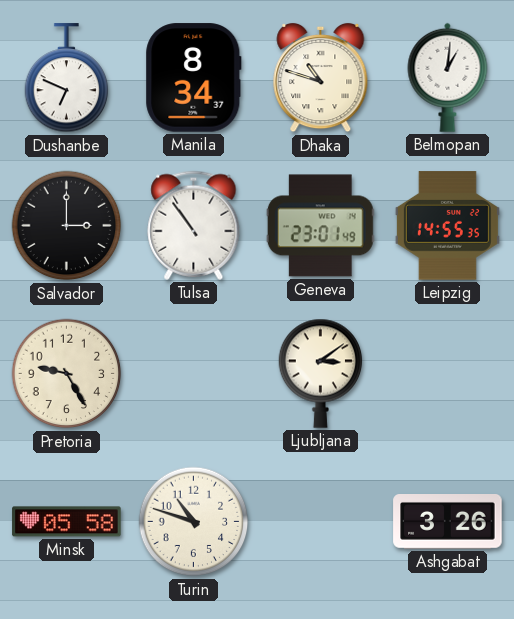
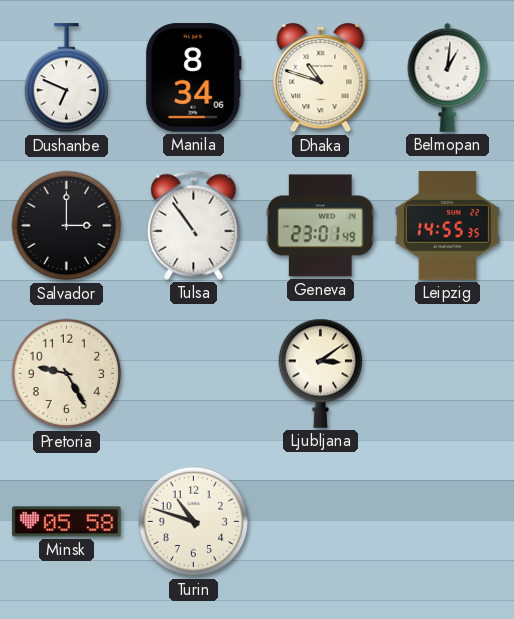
Manila: 8:34:37 -> 8:34:06
Ashgabat: 3:26 -> none
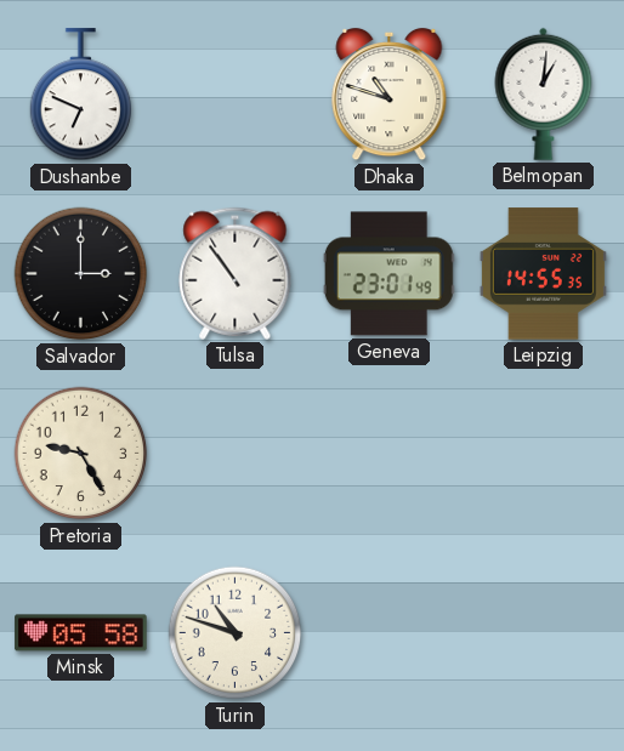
Manila: 8:34 -> none
Ljubljana: 3:09 -> none
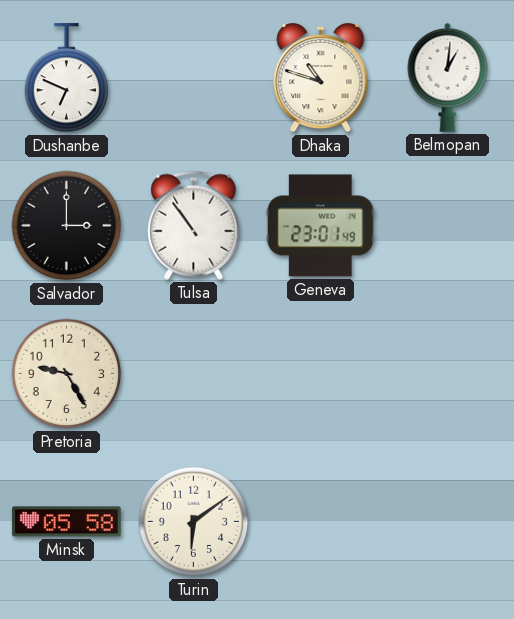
Leipzig: 14:55 -> none
Turin: 10:48 -> 6:09
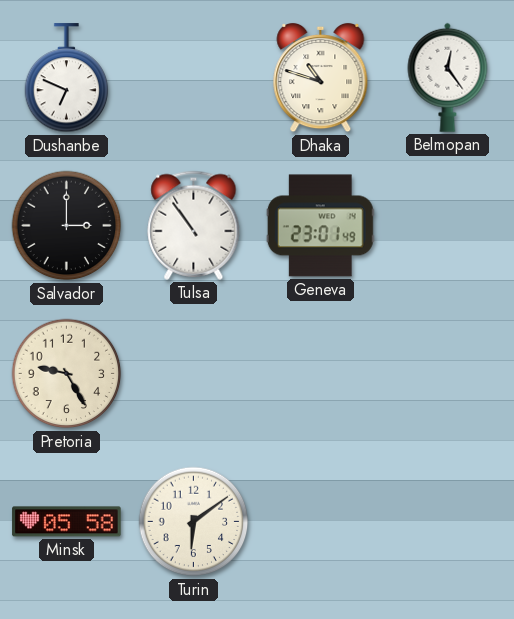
Belmopan: 1:01 -> 12:24
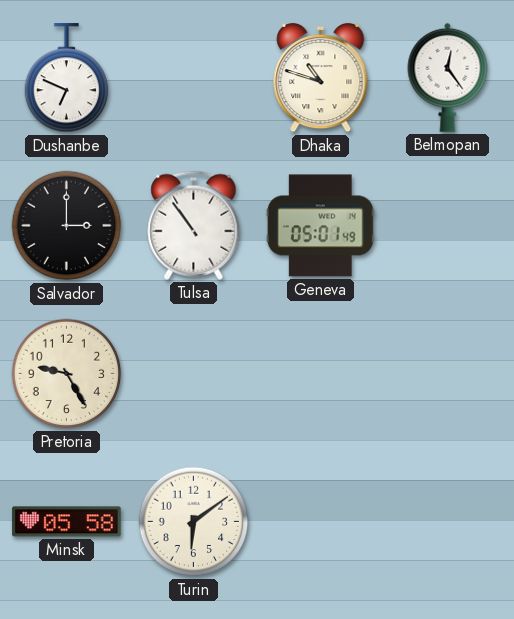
Geneva: 23:01 -> 05:01
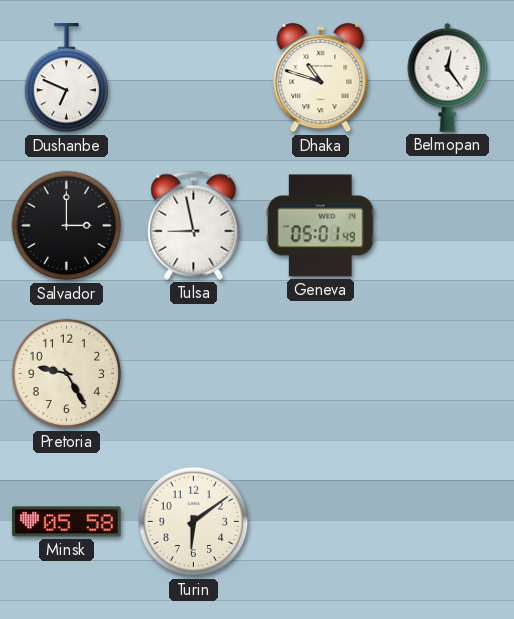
Tulsa: 10:54 -> 8:58
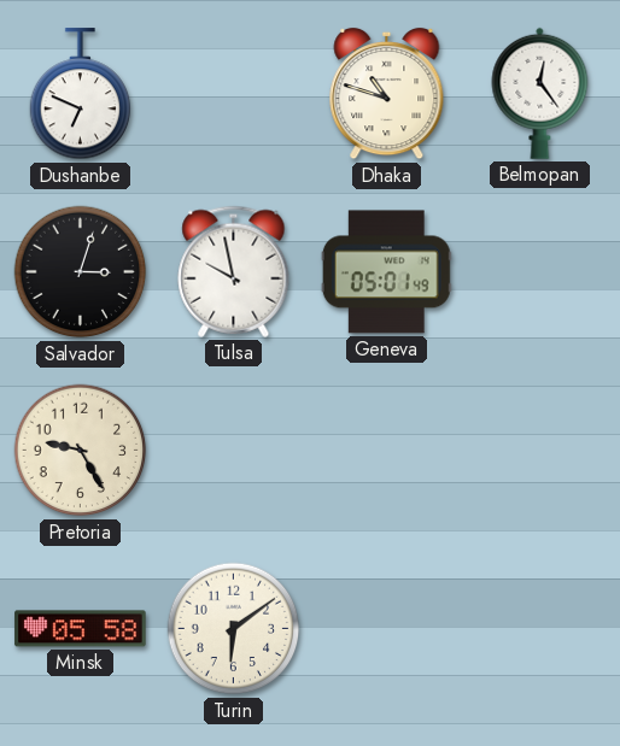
Salvador: 3:00 -> 3:03
Tulsa: 8:58 -> 9:58
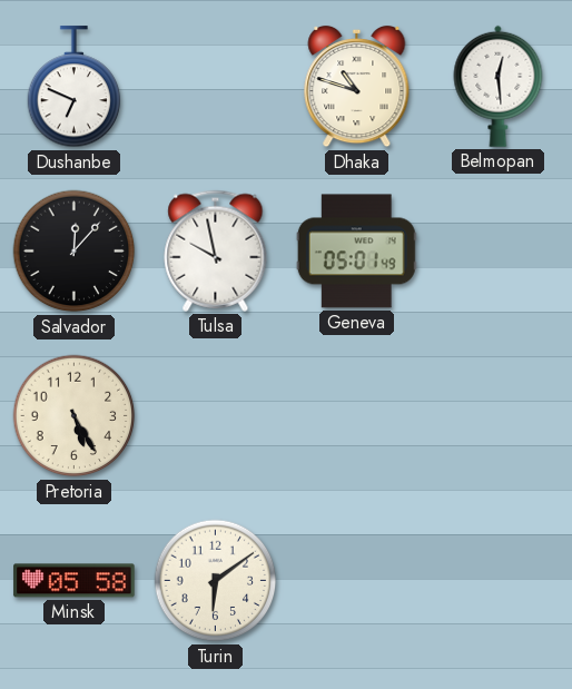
Belmopan: 12:24 -> 12:29
Salvador: 3:03 -> 12:07
Pretoria: 9:25 -> 5:25
